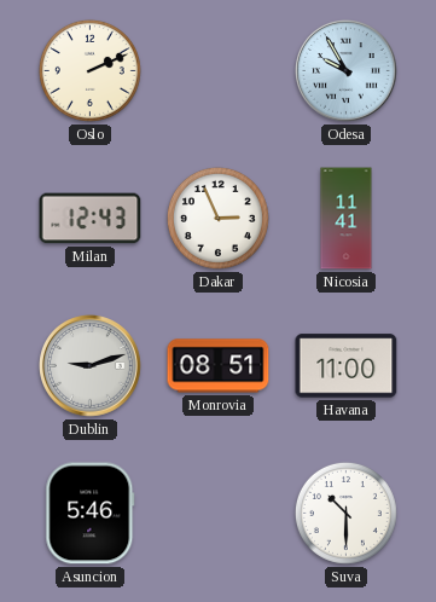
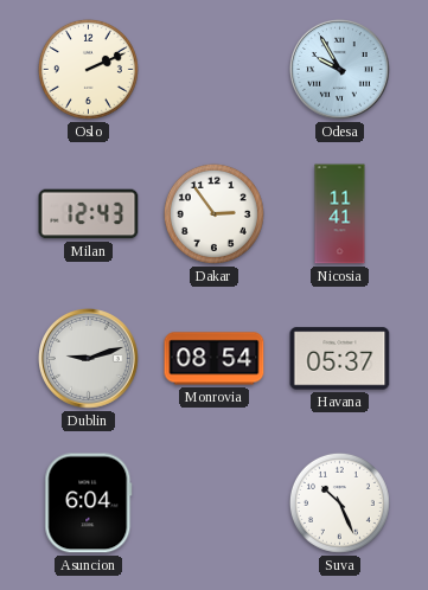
Dakar: 2:56 -> 2:54
Monrovia: 08:51 -> 08:54
Havana: 11:00 -> 05:37
Asuncion: 5:46 -> 6:04
Suva: 10:30 -> 10:26
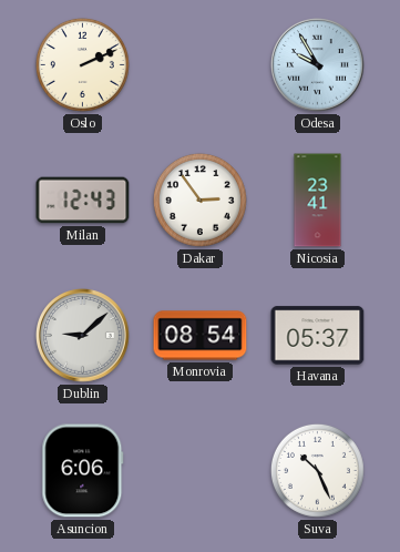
Nicosia: 11:41 -> 23:41
Dublin: 9:12 -> 9:08
Asuncion: 6:04 -> 6:06
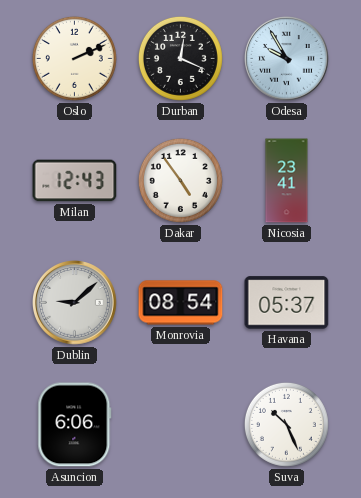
Durban: none -> 12:19
Dakar: 2:54 -> 4:54
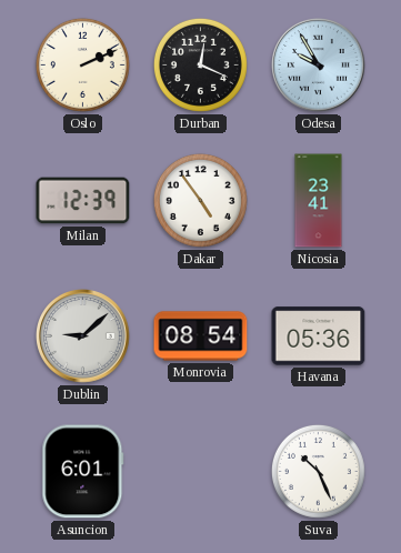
Milan: 12:43 -> 12:39
Havana: 05:37 -> 05:36
Asuncion: 6:06 -> 6:01
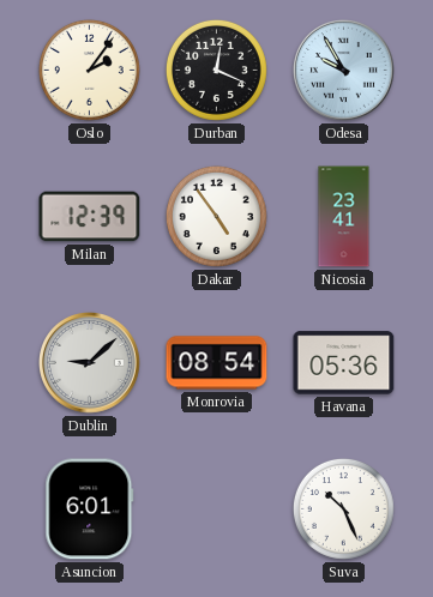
Oslo: 2:11 -> 2:06
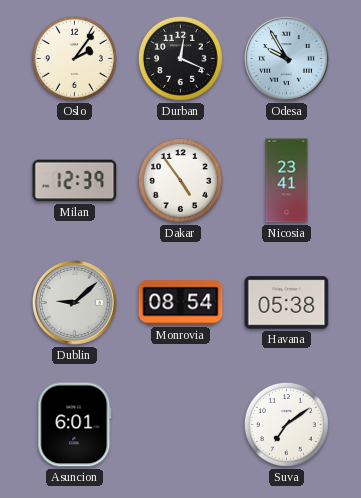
Havana: 05:36 -> 05:38
Suva: 10:26 -> 7:09
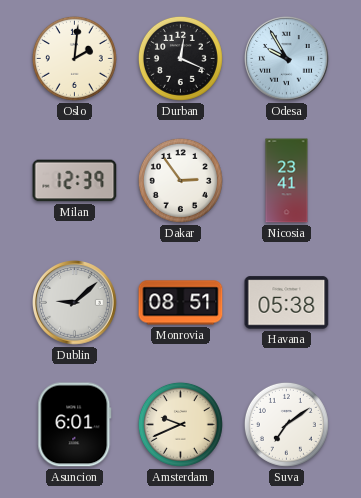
Oslo: 2:06 -> 2:01
Dakar: 4:54 -> 2:54
Monrovia: 08:54 -> 08:51
Amsterdam: none -> 9:41
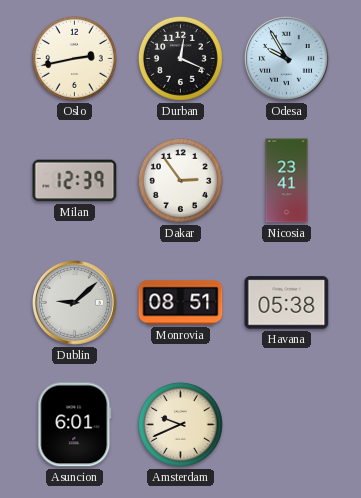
Oslo: 2:01 -> 2:43
Suva: 7:09 -> none
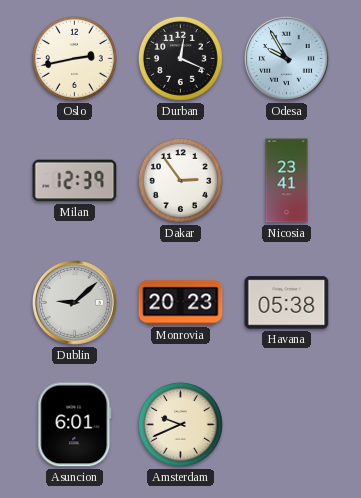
Monrovia: 08:51 -> 20:23
